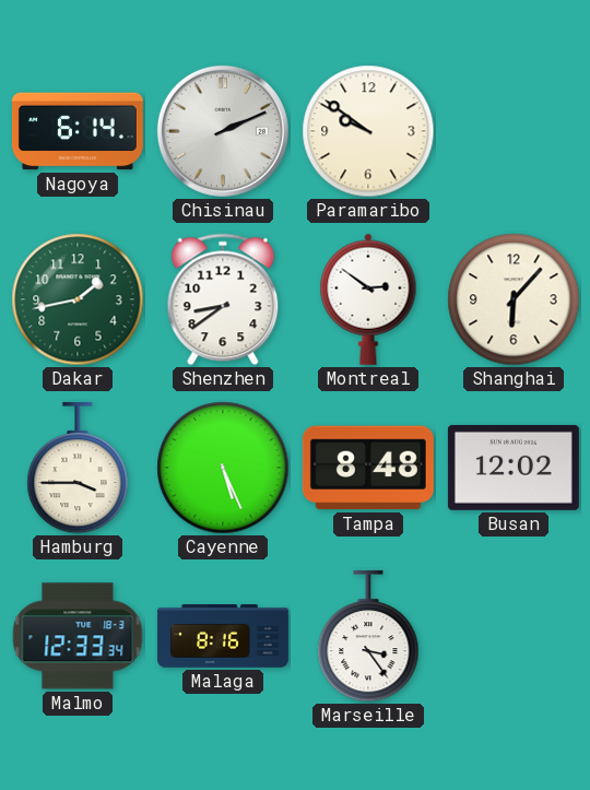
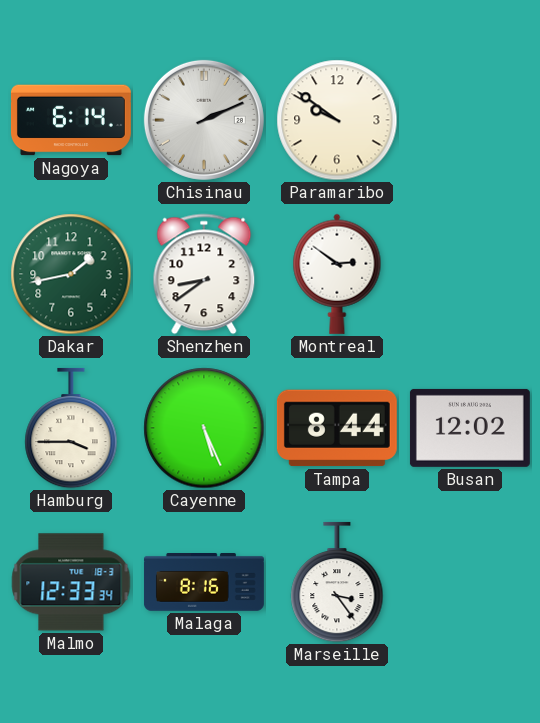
Shanghai: 6:07 -> none
Tampa: 8:48 -> 8:44
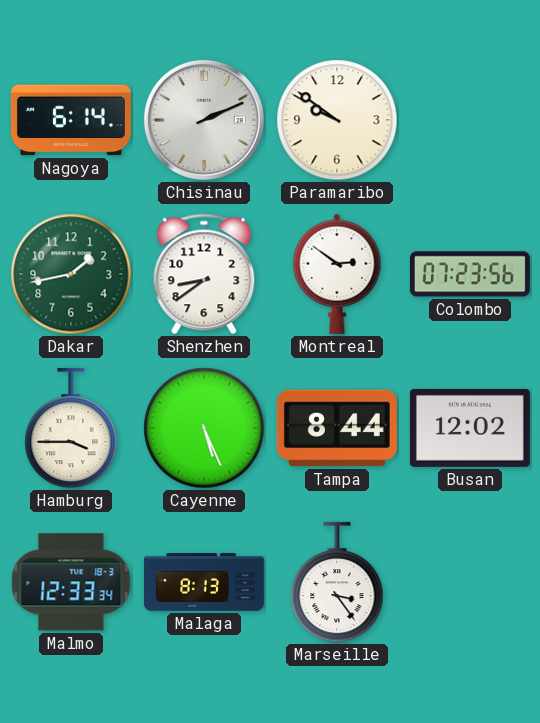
Colombo: none -> 07:23
Malaga: 8:16 -> 8:13
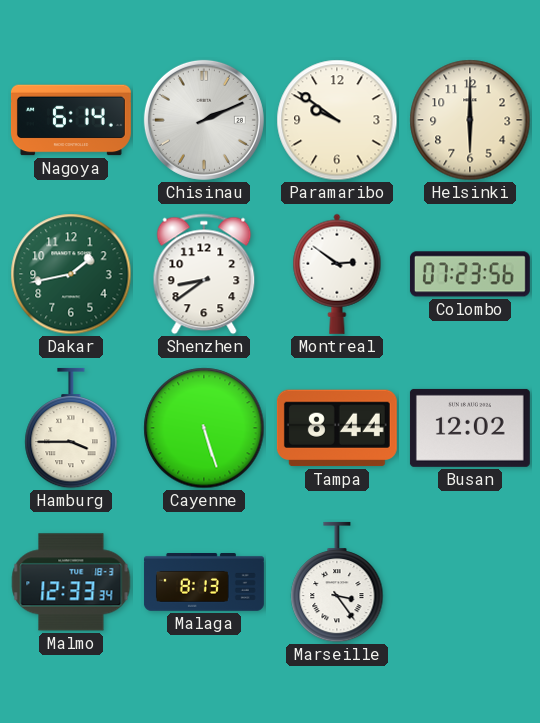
Helsinki: none -> 6:00
Cayenne: 5:26 -> 5:27
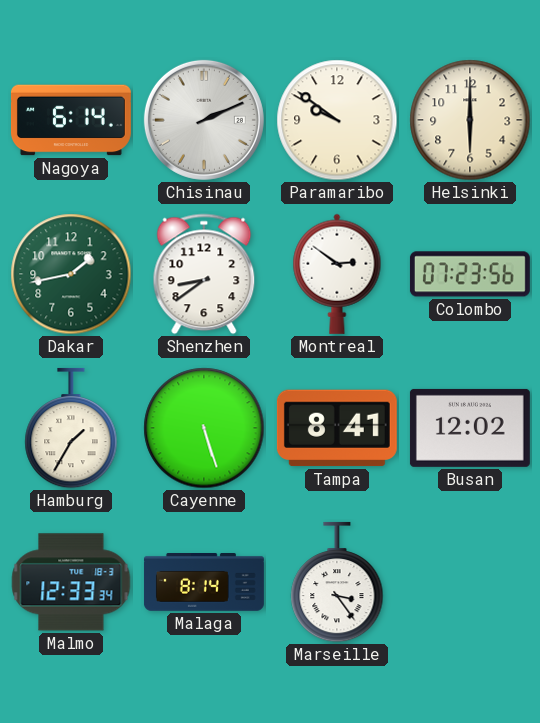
Hamburg: 3:45 -> 1:35
Tampa: 8:44 -> 8:41
Malaga: 8:13 -> 8:14
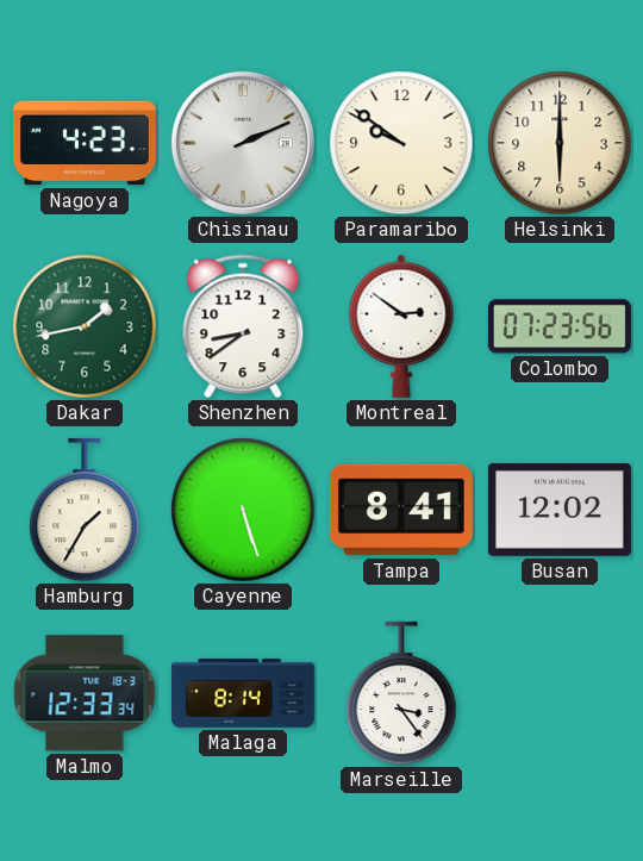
Nagoya: 6:14 -> 4:23
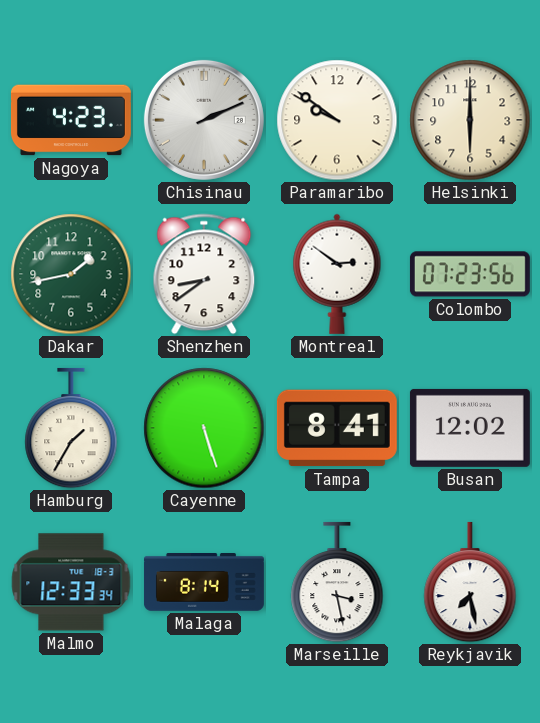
Marseille: 3:24 -> 3:28
Reykjavik: none -> 7:28
